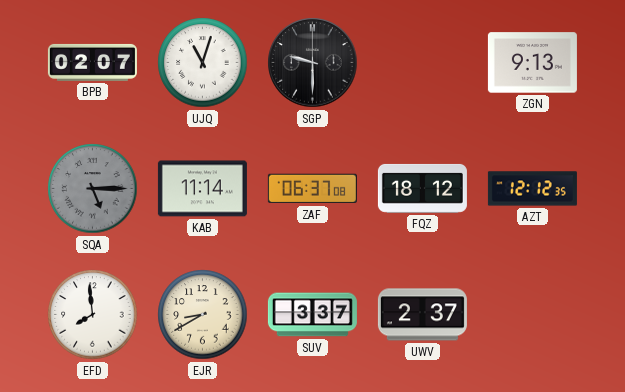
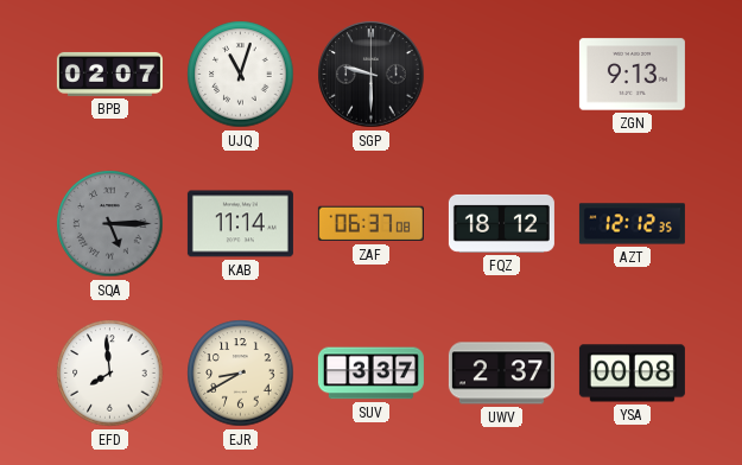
YSA: none -> 00:08
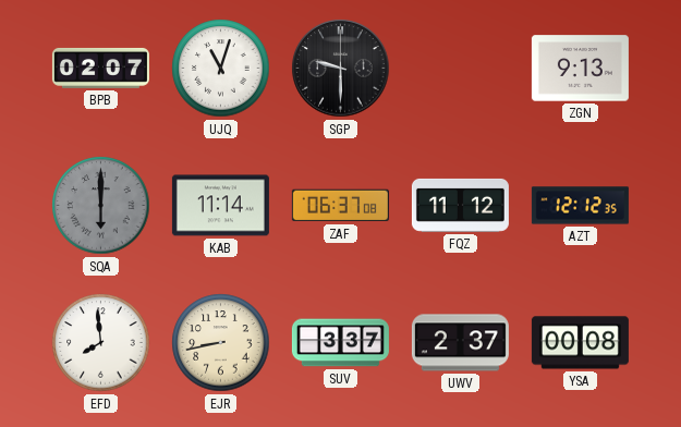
SQA: 5:15 -> 6:00
FQZ: 18:12 -> 11:12
EJR: 8:40 -> 8:43
